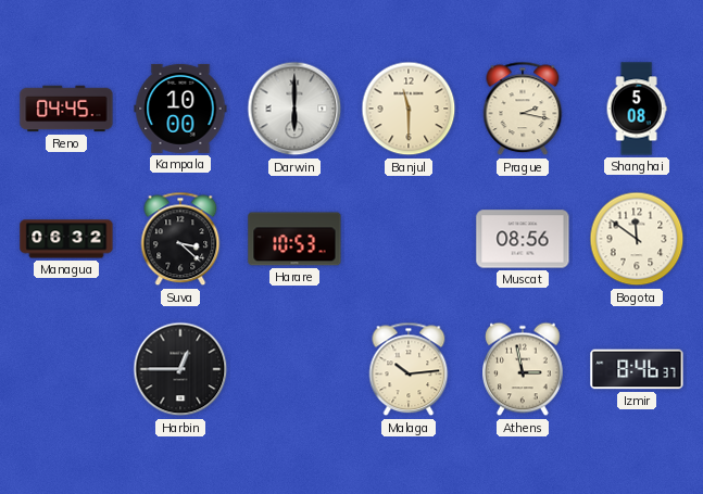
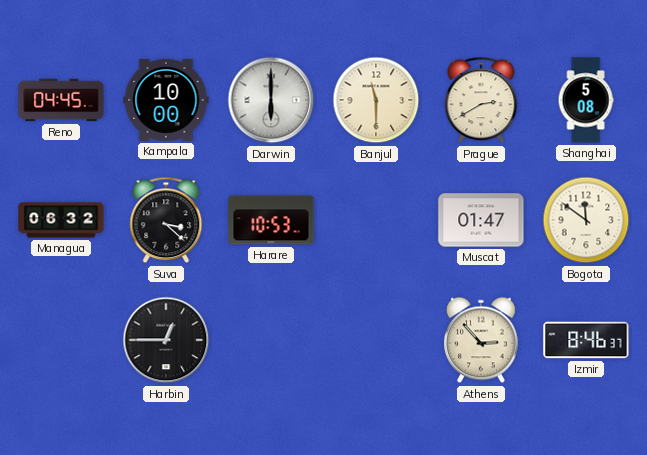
Prague: 2:17 -> 2:40
Muscat: 08:56 -> 01:47
Malaga: 10:14 -> none
Athens: 2:58 -> 2:53
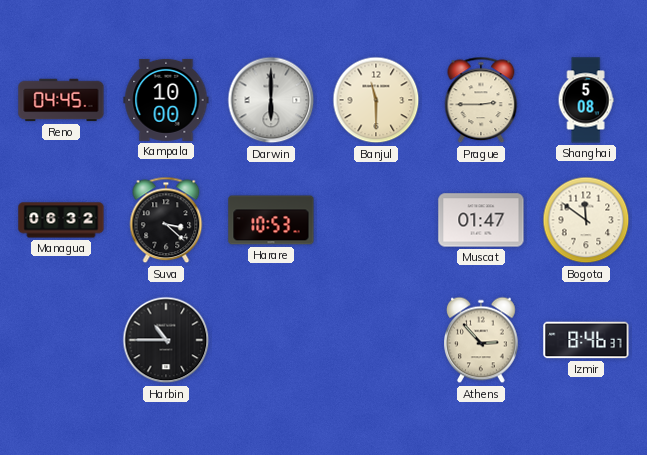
Prague: 2:40 -> 2:45
Harbin: 12:45 -> 10:45
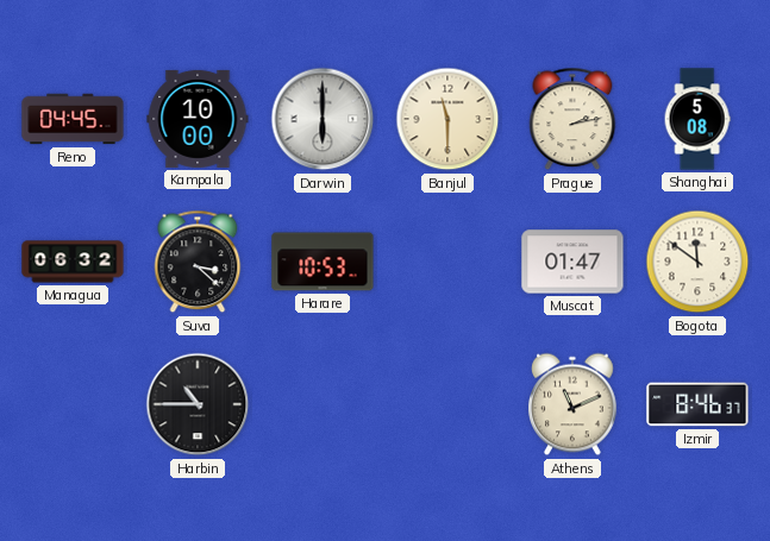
Prague: 2:45 -> 2:13
Athens: 2:53 -> 11:11
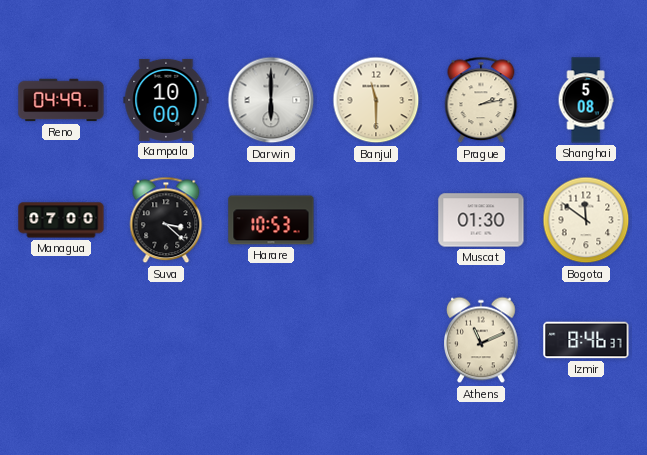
Reno: 04:45 -> 04:49
Managua: 06:32 -> 07:00
Muscat: 01:47 -> 01:30
Harbin: 10:45 -> none
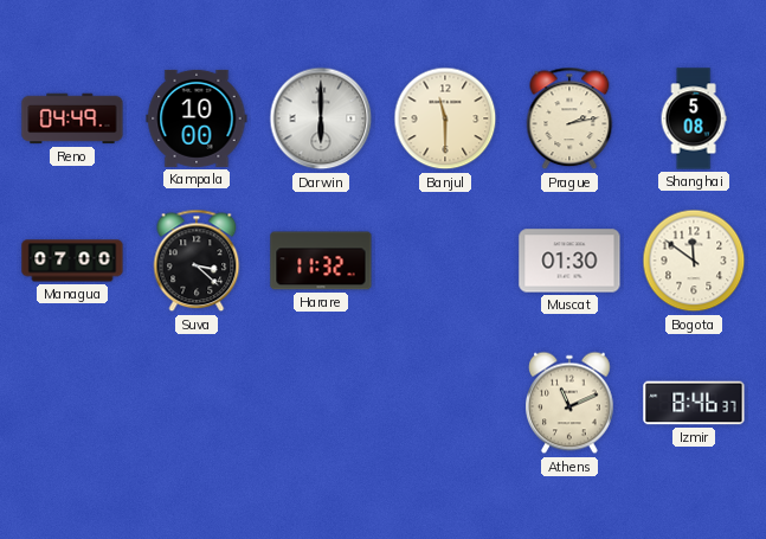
Harare: 10:53 -> 11:32
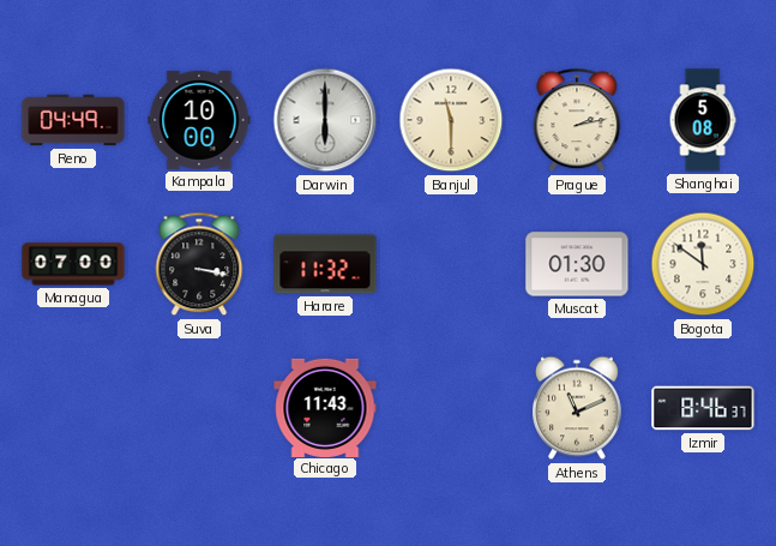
Suva: 3:22 -> 3:17
Chicago: none -> 11:43
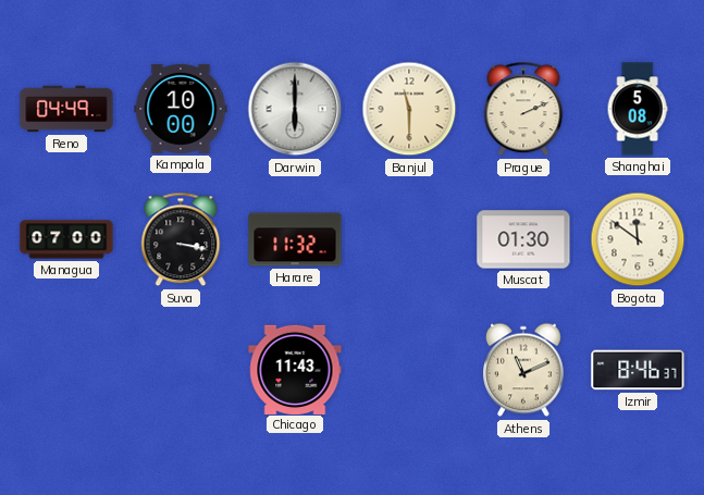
Prague: 2:13 -> 2:11
